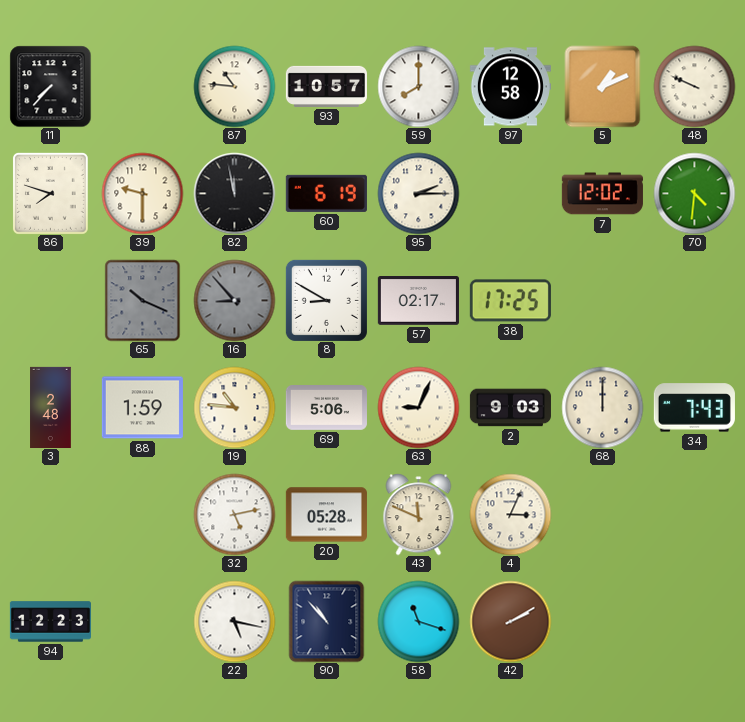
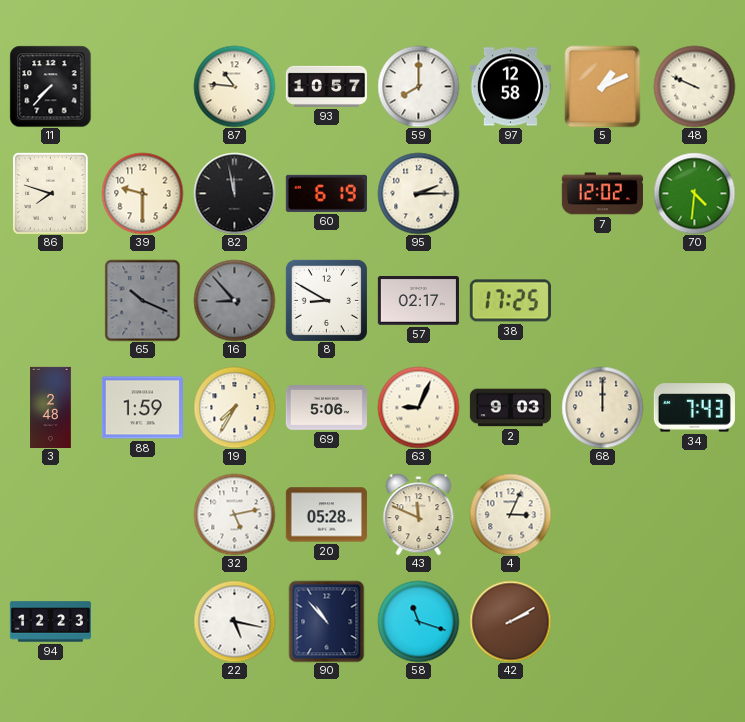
19: 10:46 -> 7:35
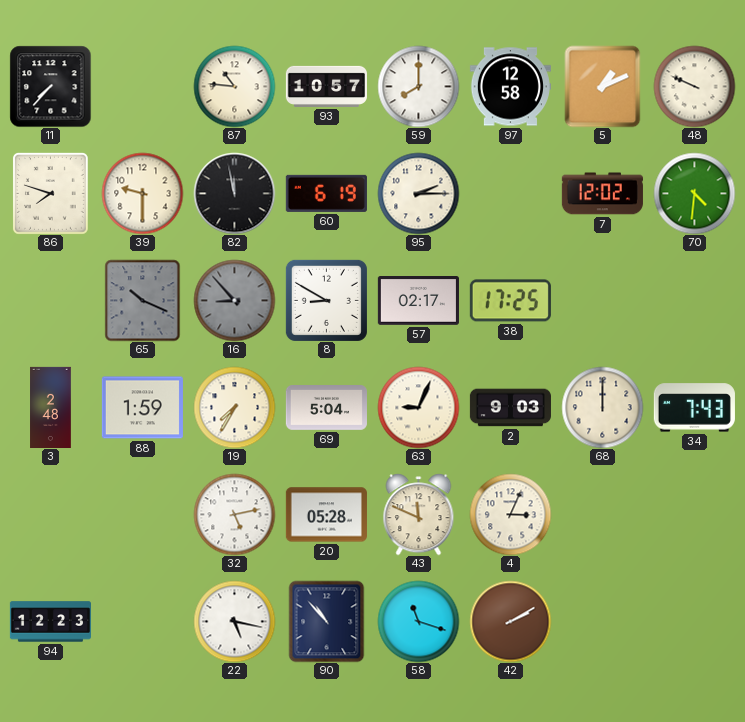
69: 5:06 -> 5:04
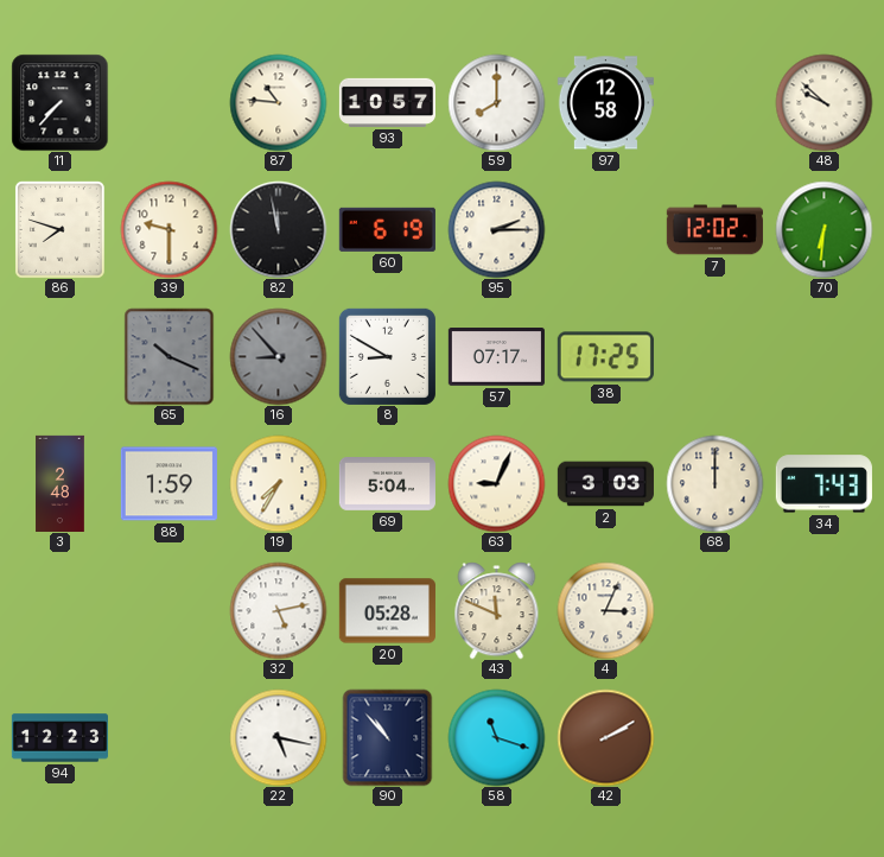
5: 1:11 -> none
48: 9:49 -> 9:52
70: 4:31 -> 6:31
57: 02:17 -> 07:17
2: 9:03 -> 3:03
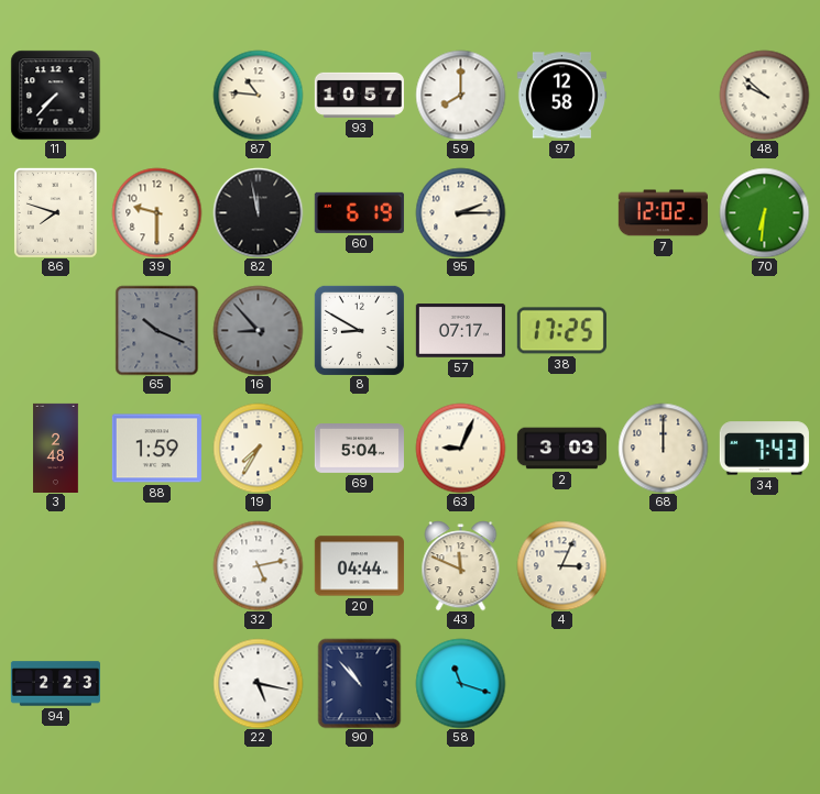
20: 05:28 -> 04:44
94: 12:23 -> 2:23
42: 2:10 -> none
